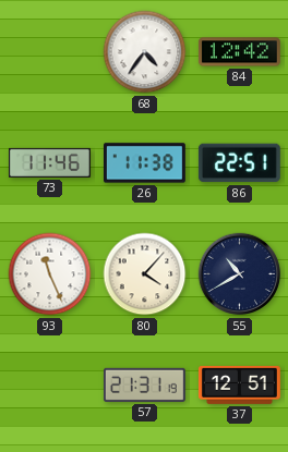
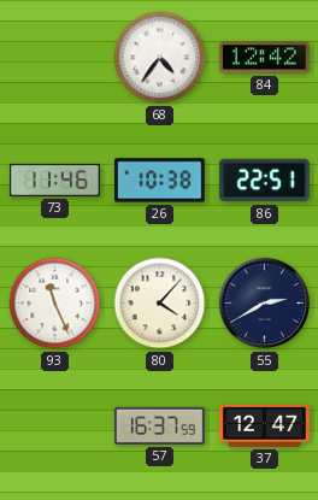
26: 11:38 -> 10:38
55: 10:40 -> 2:40
57: 21:31 -> 16:37
37: 12:51 -> 12:47
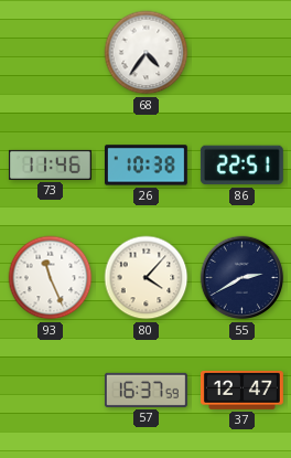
84: 12:42 -> none
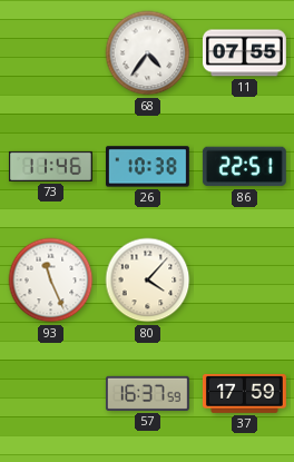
11: none -> 07:55
55: 2:40 -> none
37: 12:47 -> 17:59
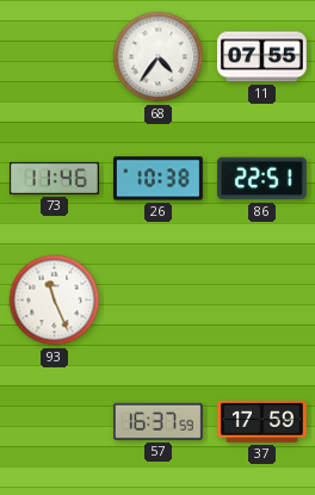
80: 4:07 -> none
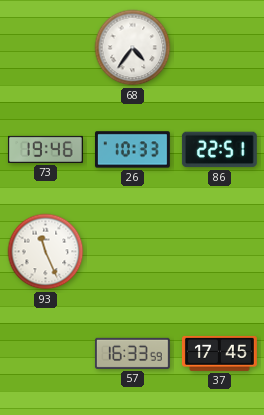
11: 07:55 -> none
73: 11:46 -> 19:46
26: 10:38 -> 10:33
57: 16:37 -> 16:33
37: 17:59 -> 17:45
